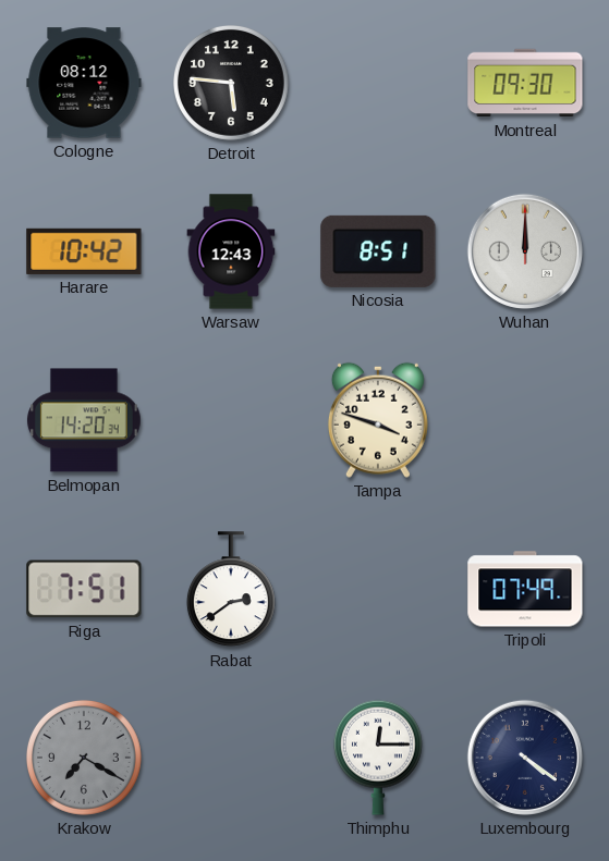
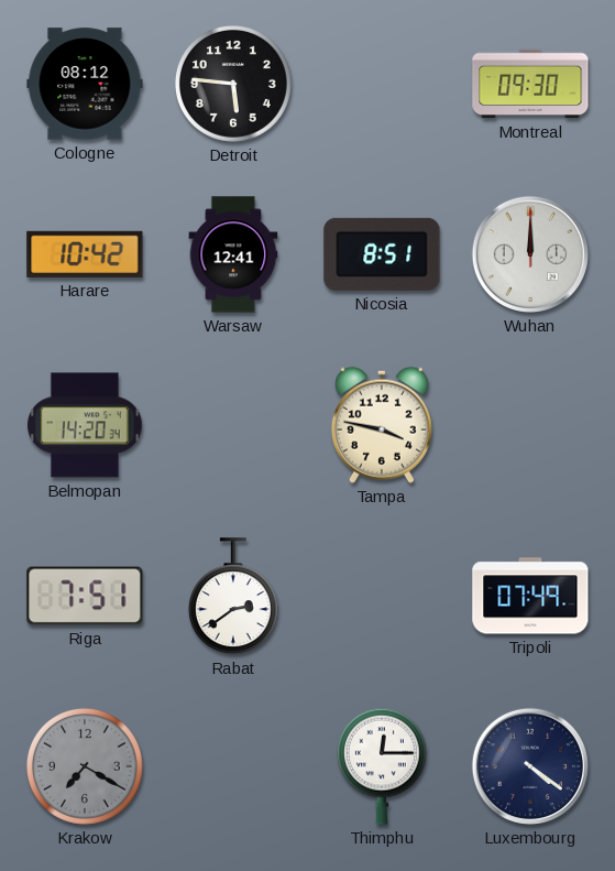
Warsaw: 12:43 -> 12:41
Tampa: 3:48 -> 3:47
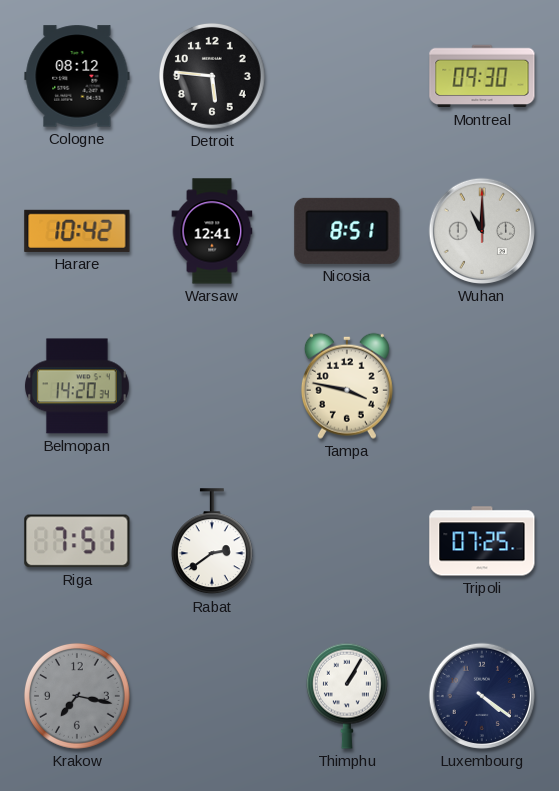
Wuhan: 12:00 -> 11:00
Tripoli: 07:49 -> 07:25
Krakow: 7:20 -> 7:17
Thimphu: 12:15 -> 1:05
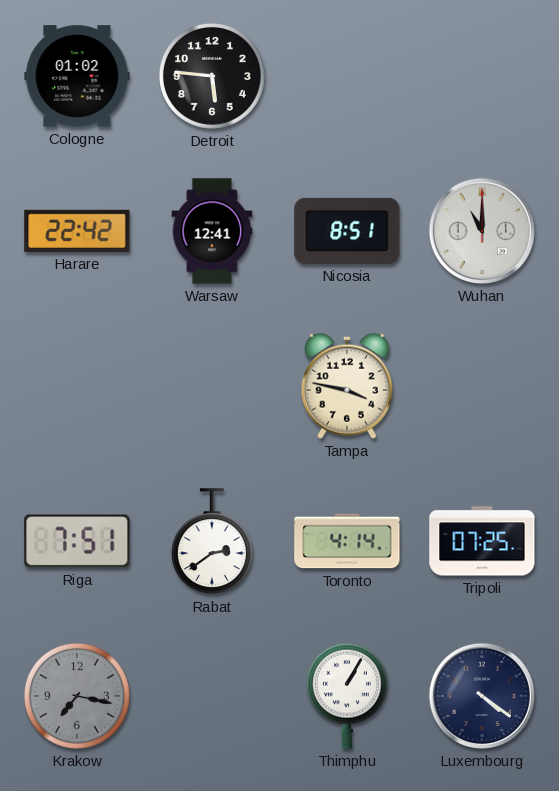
Cologne: 08:12 -> 01:02
Montreal: 09:30 -> none
Harare: 10:42 -> 22:42
Belmopan: 14:20 -> none
Toronto: none -> 4:14
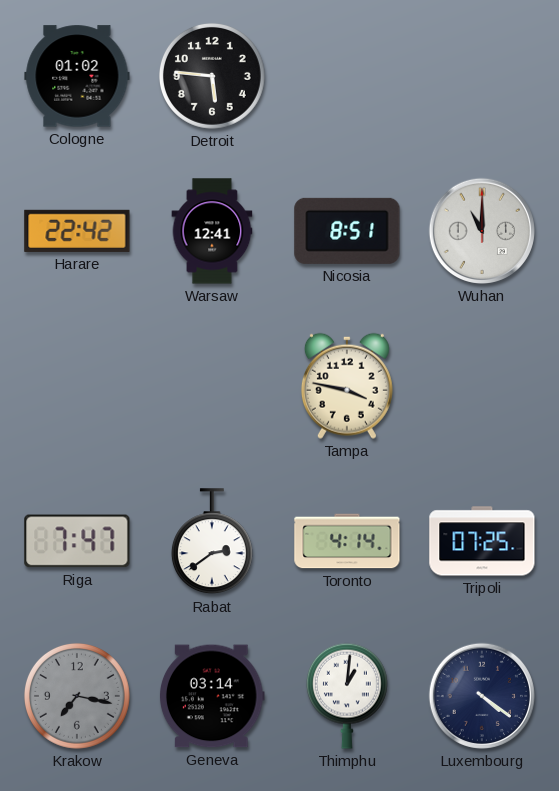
Riga: 7:51 -> 7:47
Geneva: none -> 03:14
Thimphu: 1:05 -> 1:01
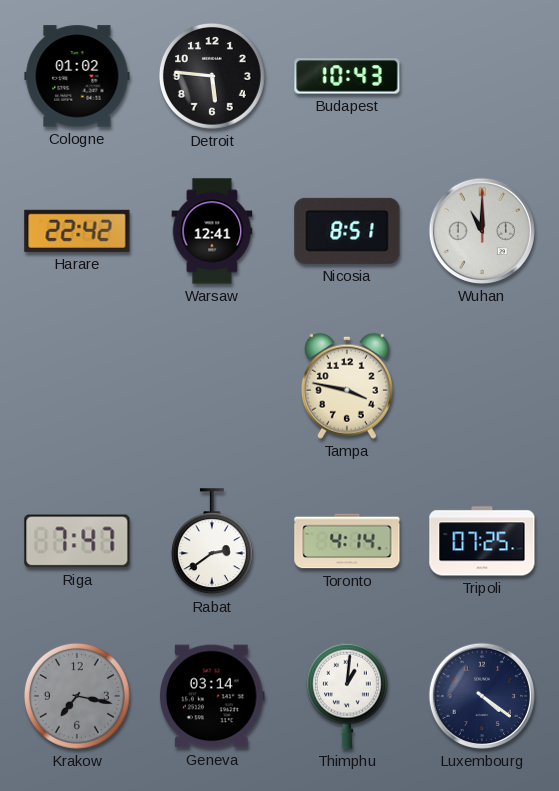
Budapest: none -> 10:43
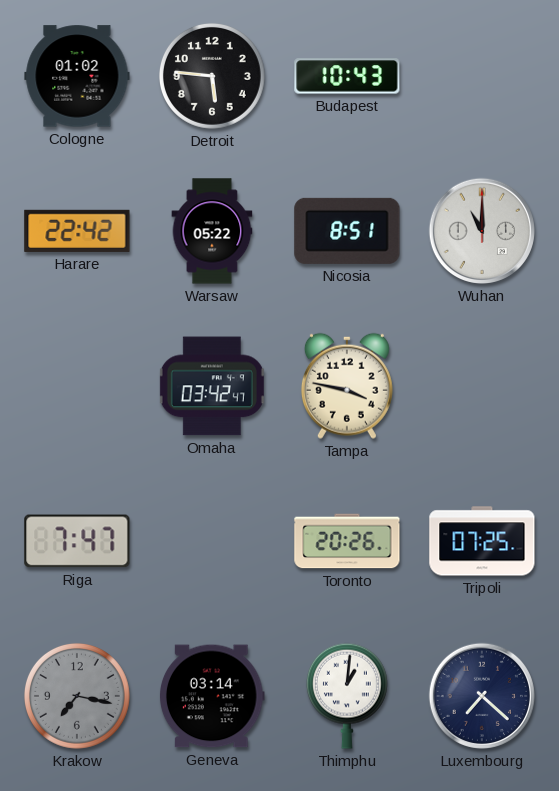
Warsaw: 12:41 -> 05:22
Omaha: none -> 03:42
Rabat: 2:39 -> none
Toronto: 4:14 -> 20:26
Luxembourg: 4:21 -> 7:22
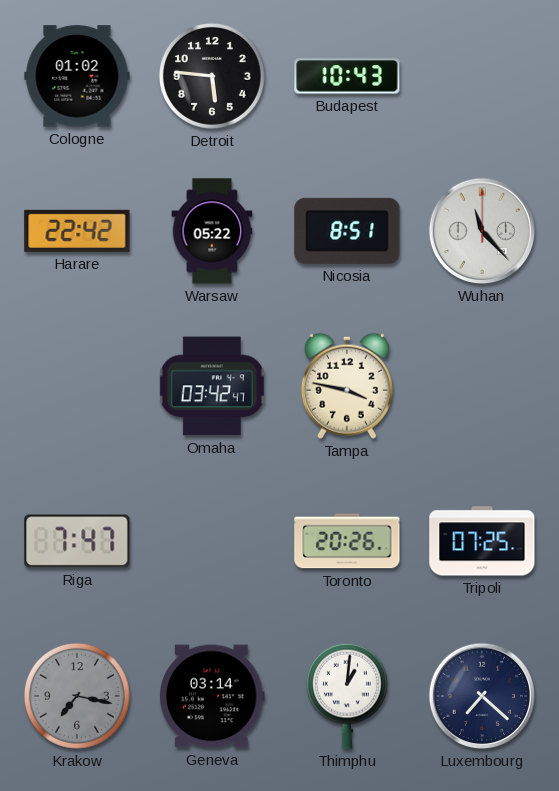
Wuhan: 11:00 -> 11:23
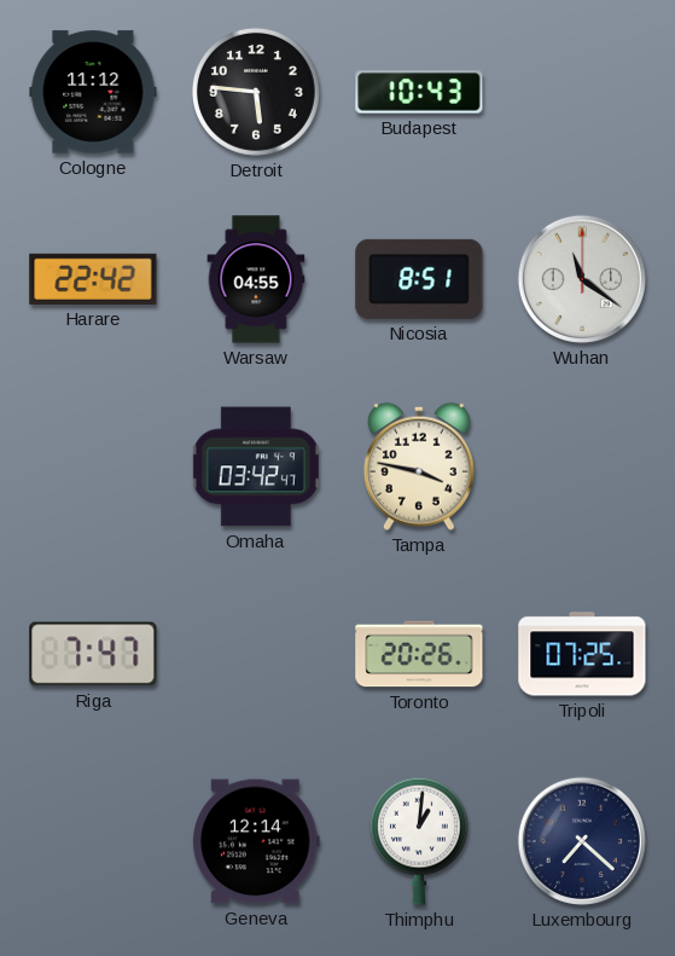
Cologne: 01:02 -> 11:12
Warsaw: 05:22 -> 04:55
Wuhan: 11:23 -> 11:21
Krakow: 7:17 -> none
Geneva: 03:14 -> 12:14
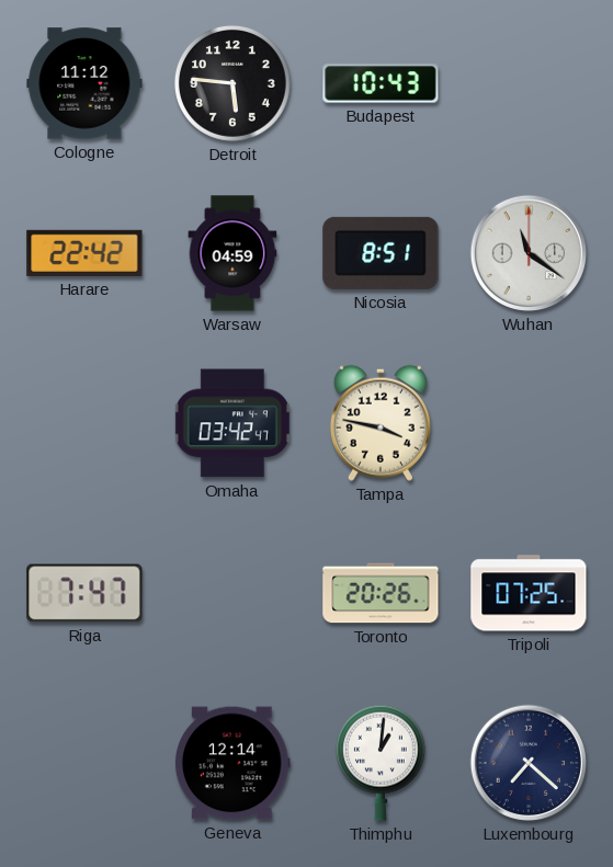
Warsaw: 04:55 -> 04:59
